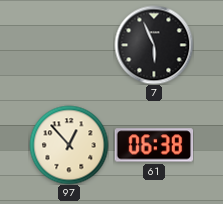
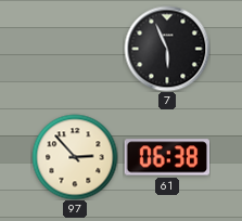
97: 12:53 -> 2:53
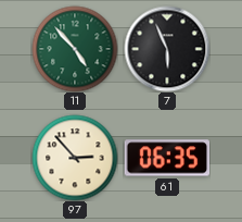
11: none -> 4:53
61: 06:38 -> 06:35
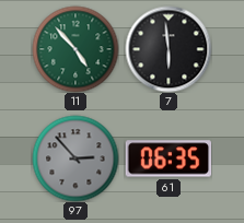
7: 5:56 -> 5:59
97 dial: cream -> grey
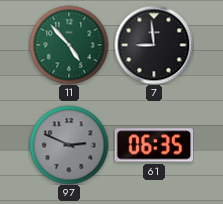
7: 5:59 -> 8:59
97: 2:53 -> 2:49
